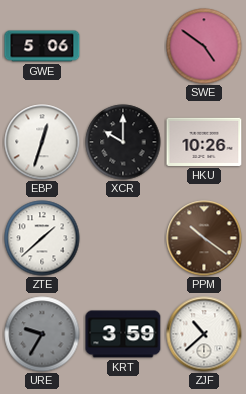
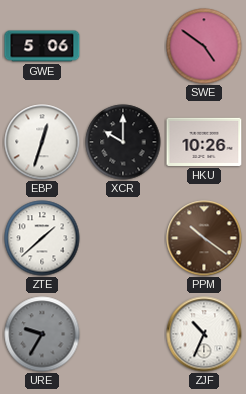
KRT: 3:59 -> none
ZJF: 10:38 -> 10:34
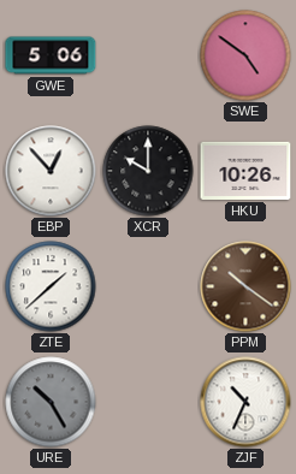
EBP: 12:33 -> 12:53
URE: 9:35 -> 10:25
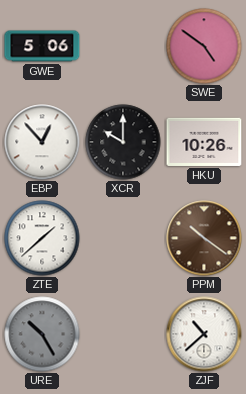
ZJF: 10:34 -> 10:38
